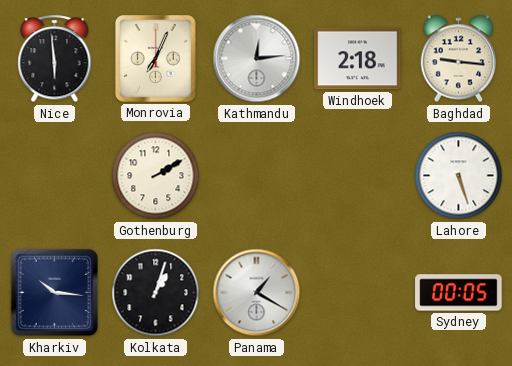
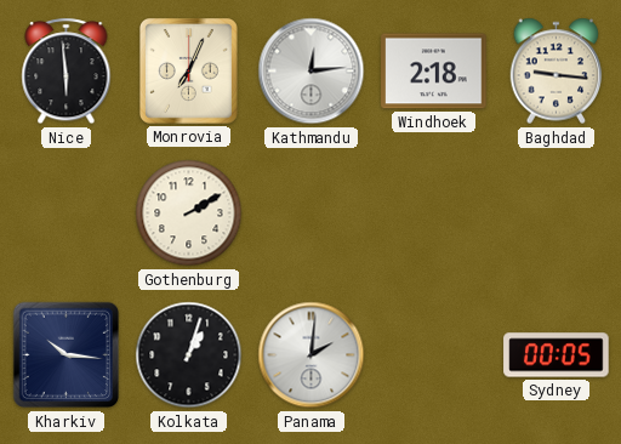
Lahore: 5:27 -> none
Panama: 1:20 -> 2:01
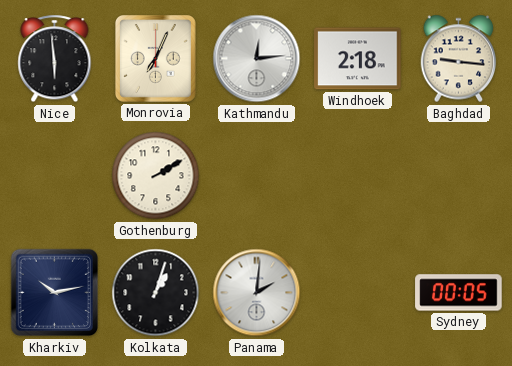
Kharkiv: 10:16 -> 10:13
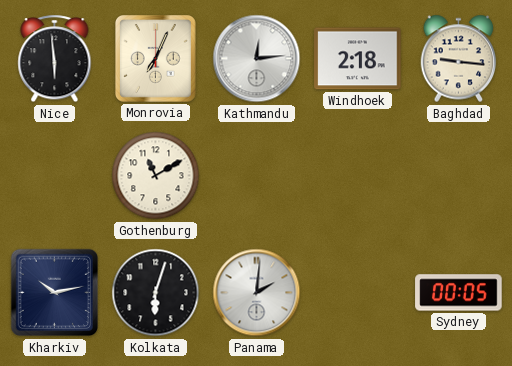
Gothenburg: 2:10 -> 11:10
Kolkata: 1:03 -> 6:03
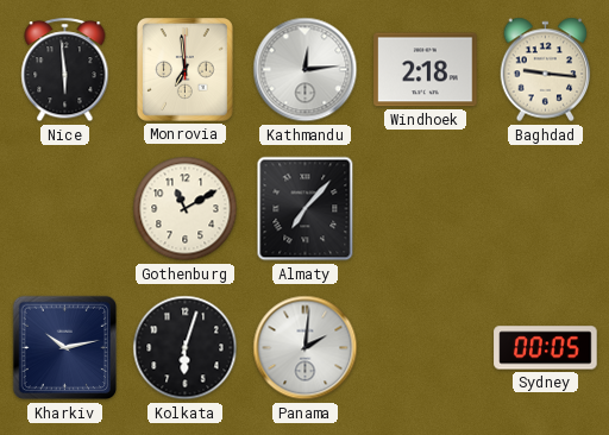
Monrovia: 7:04 -> 6:59
Almaty: none -> 7:07
